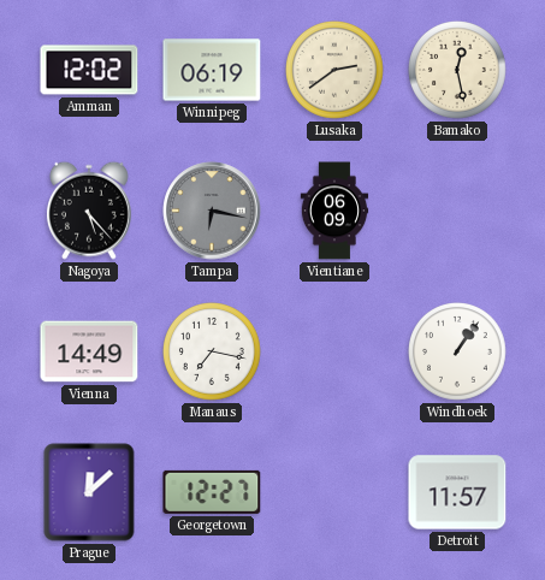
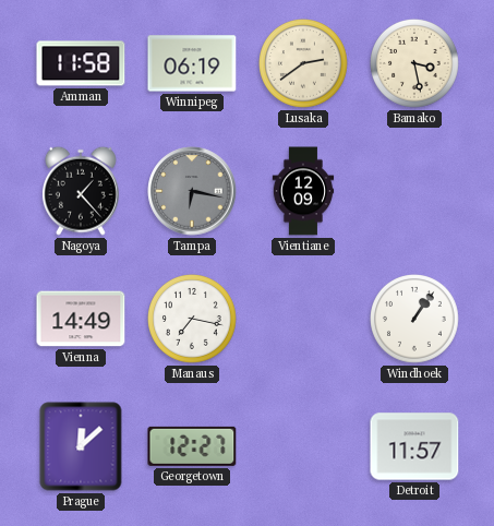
Amman: 12:02 -> 11:58
Bamako: 12:28 -> 3:28
Nagoya: 5:23 -> 1:23
Vientiane: 06:09 -> 12:09
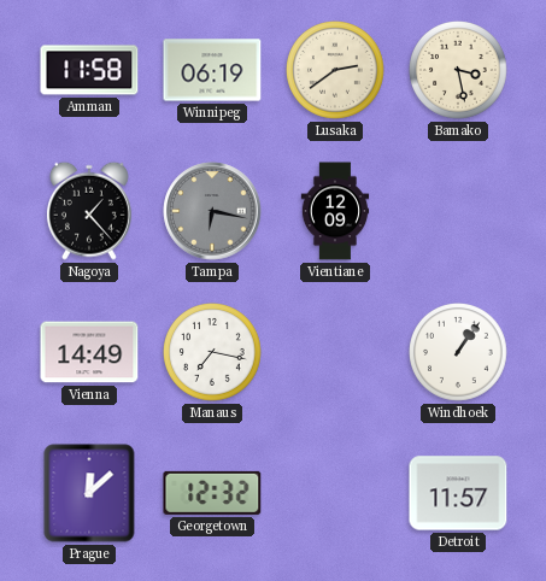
Georgetown: 12:27 -> 12:32
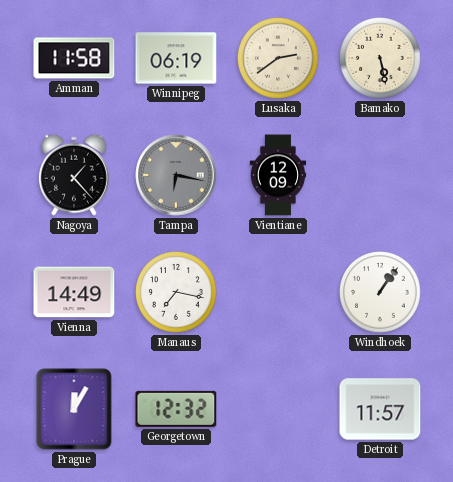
Bamako: 3:28 -> 5:28
Prague: 12:08 -> 12:05
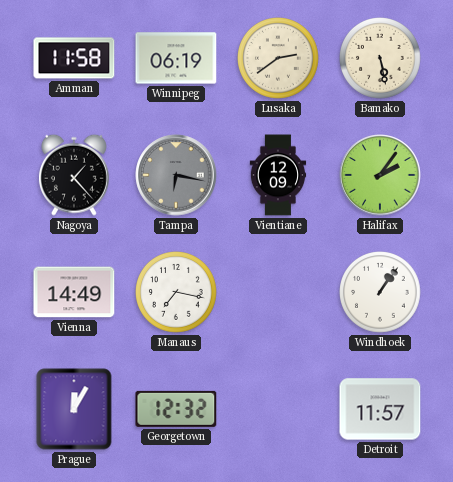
Halifax: none -> 2:06
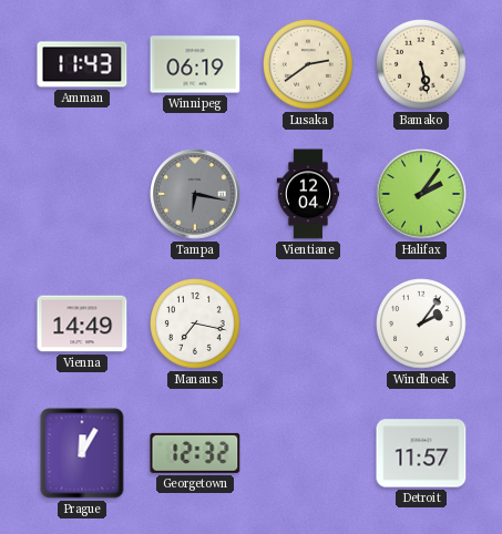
Amman: 11:58 -> 11:43
Nagoya: 1:23 -> none
Vientiane: 12:09 -> 12:04
Windhoek: 1:06 -> 2:06
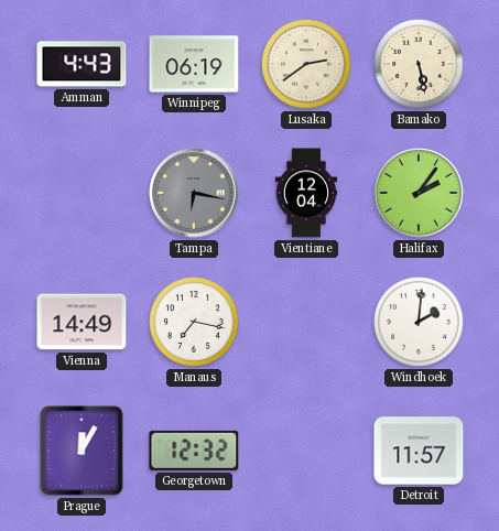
Amman: 11:43 -> 4:43
Windhoek: 2:06 -> 2:01
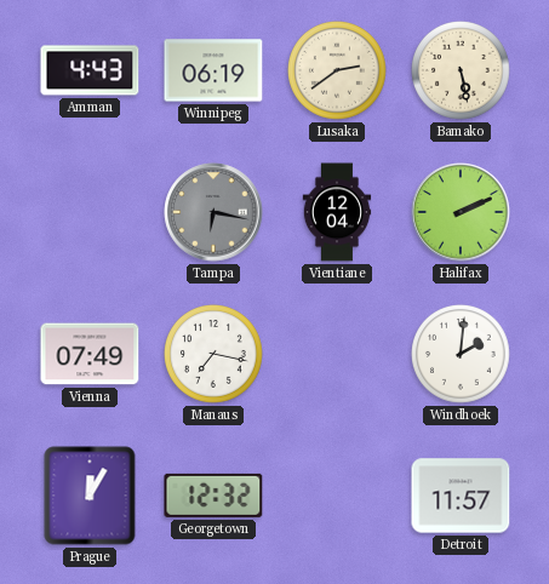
Halifax: 2:06 -> 2:11
Vienna: 14:49 -> 07:49
